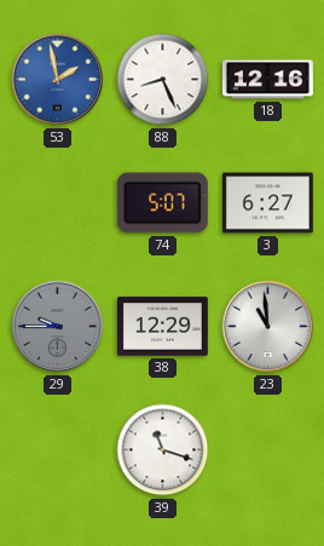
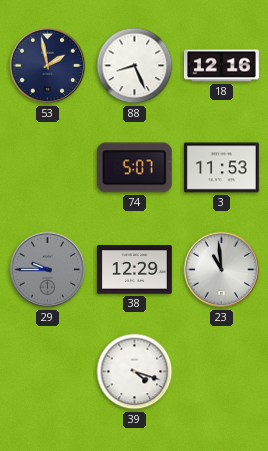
53 dial: blue -> navy
3: 6:27 -> 11:53
39: 11:18 -> 4:18
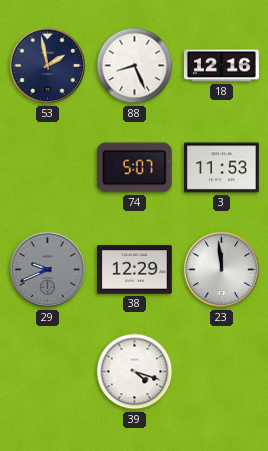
29: 9:45 -> 9:41
23: 10:59 -> 11:59
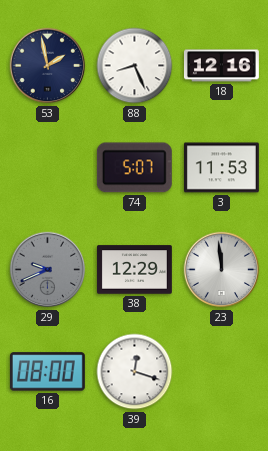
16: none -> 08:00
39: 4:18 -> 12:18
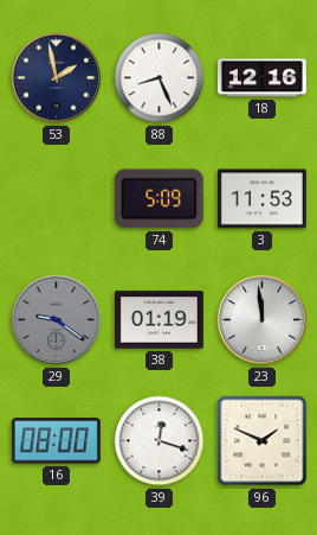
74: 5:07 -> 5:09
29: 9:41 -> 9:21
38: 12:29 -> 01:19
96: none -> 1:49
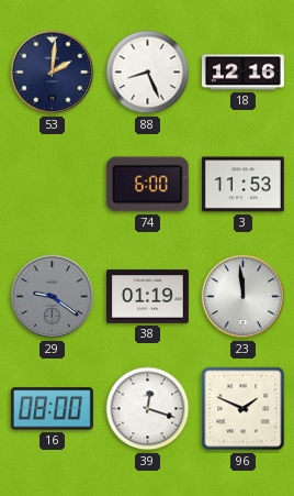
53: 1:58 -> 2:01
74: 5:09 -> 6:00
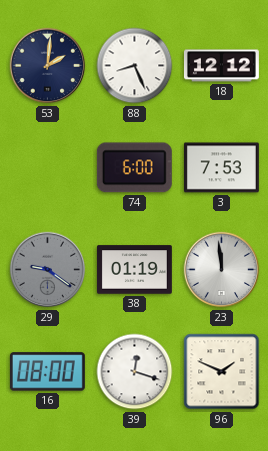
18: 12:16 -> 12:12
3: 11:53 -> 7:53
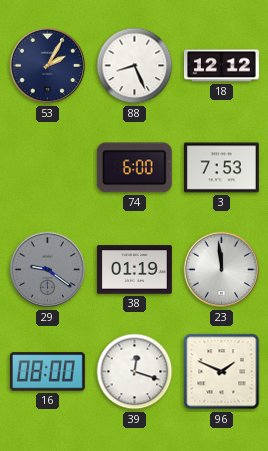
53: 2:01 -> 2:05
